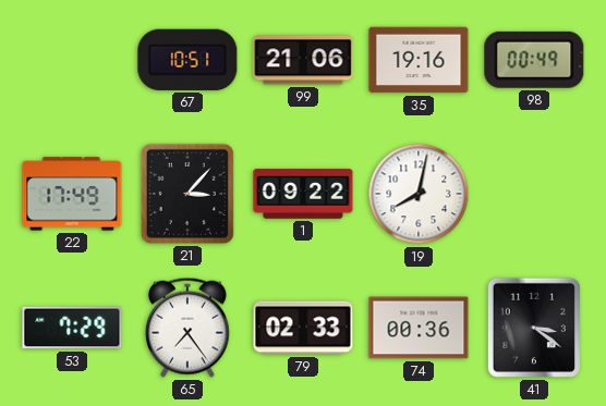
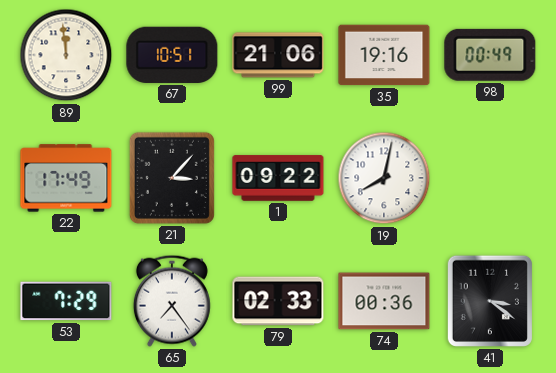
89: none -> 11:59
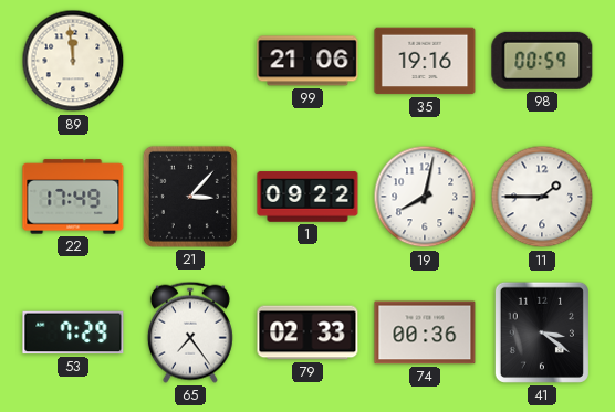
67: 10:51 -> none
98: 00:49 -> 00:59
11: none -> 1:45
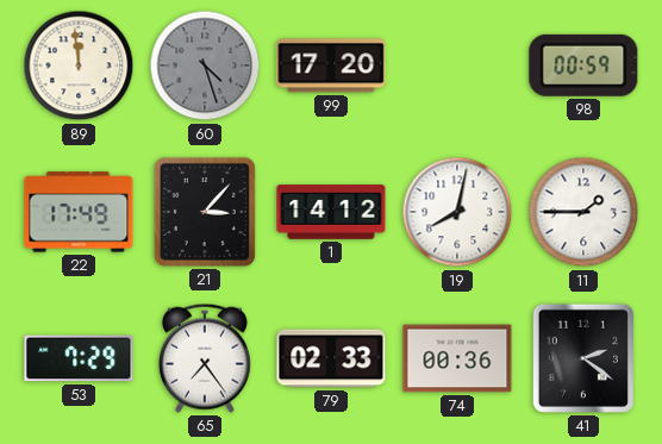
60: none -> 4:27
99: 21:06 -> 17:20
35: 19:16 -> none
1: 09:22 -> 14:12
41: 3:21 -> 2:21
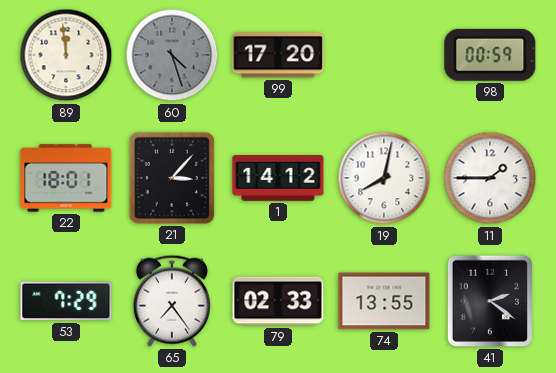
22: 17:49 -> 18:01
74: 00:36 -> 13:55
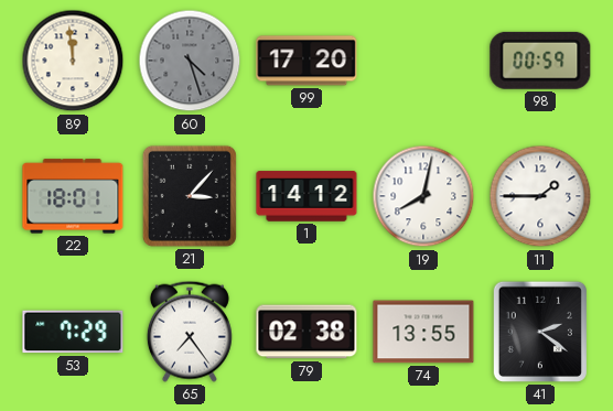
79: 02:33 -> 02:38
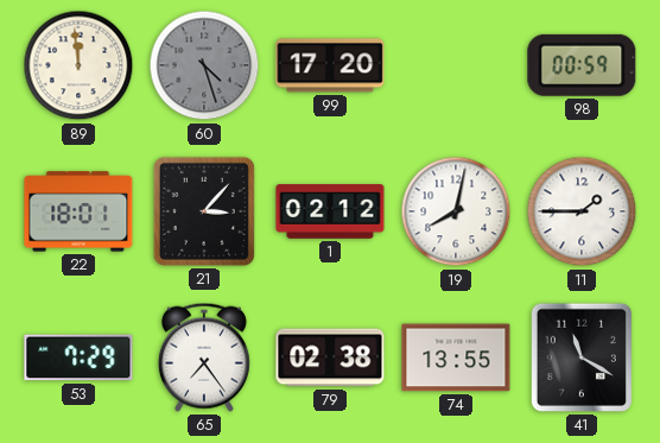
1: 14:12 -> 02:12
41: 2:21 -> 11:20
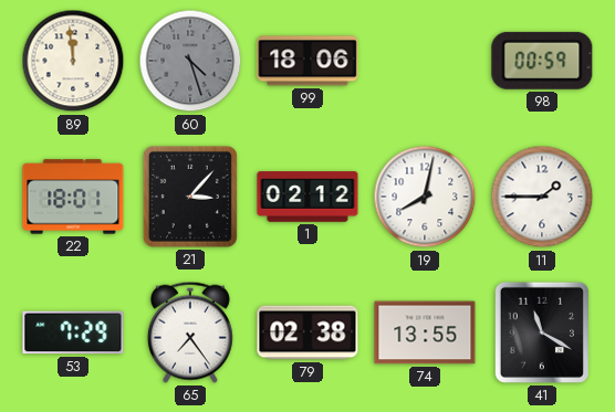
99: 17:20 -> 18:06
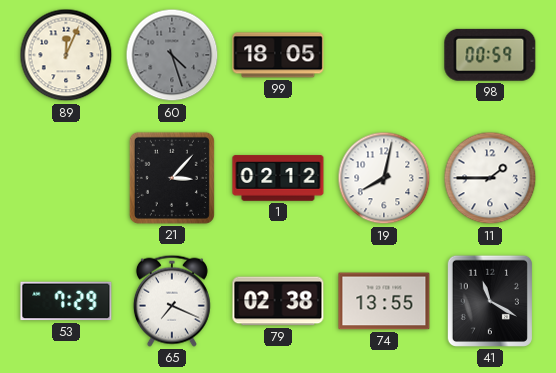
89: 11:59 -> 12:04
99: 18:06 -> 18:05
22: 18:01 -> none
65: 7:24 -> 7:19
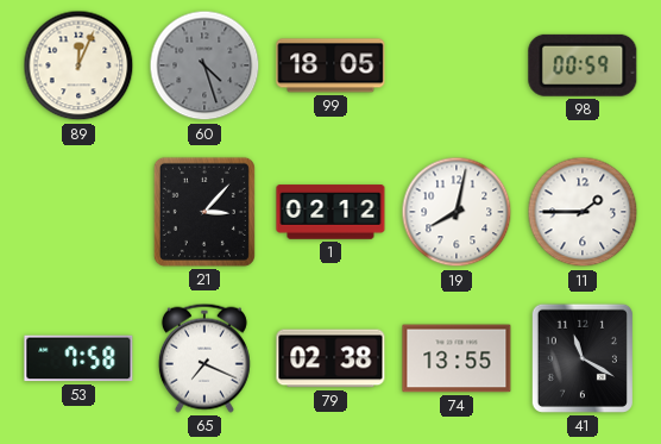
53: 7:29 -> 7:58
